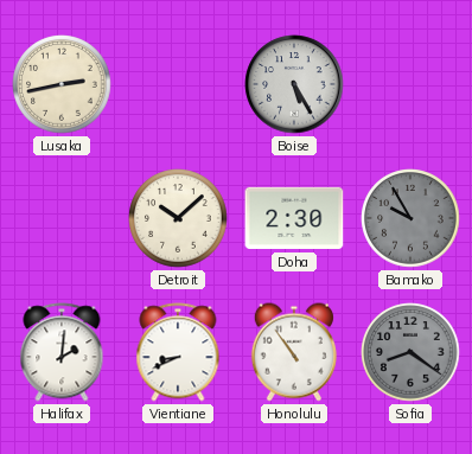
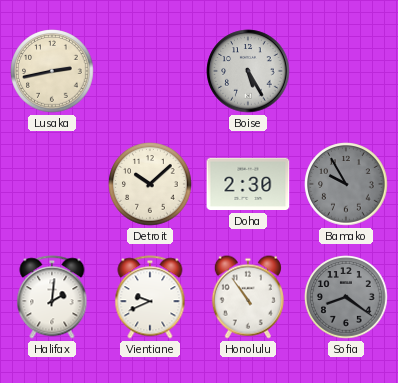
Vientiane: 8:41 -> 9:41
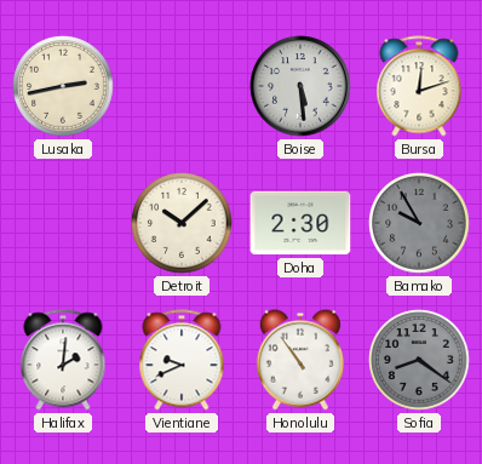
Boise: 5:25 -> 5:29
Bursa: none -> 12:12
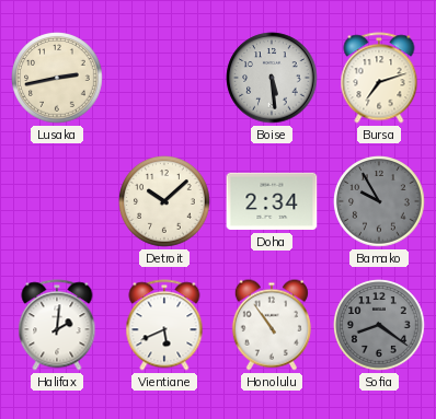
Bursa: 12:12 -> 7:12
Doha: 2:30 -> 2:34
Vientiane: 9:41 -> 5:41
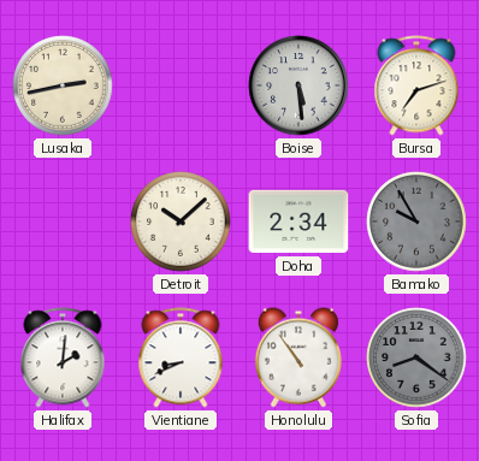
Vientiane: 5:41 -> 8:41
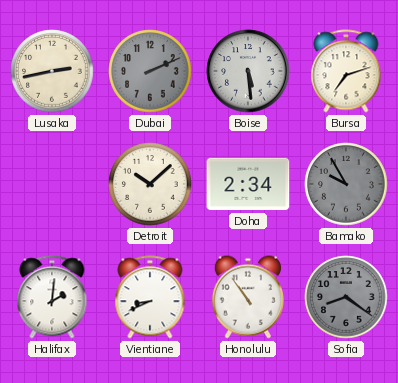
Dubai: none -> 2:11
